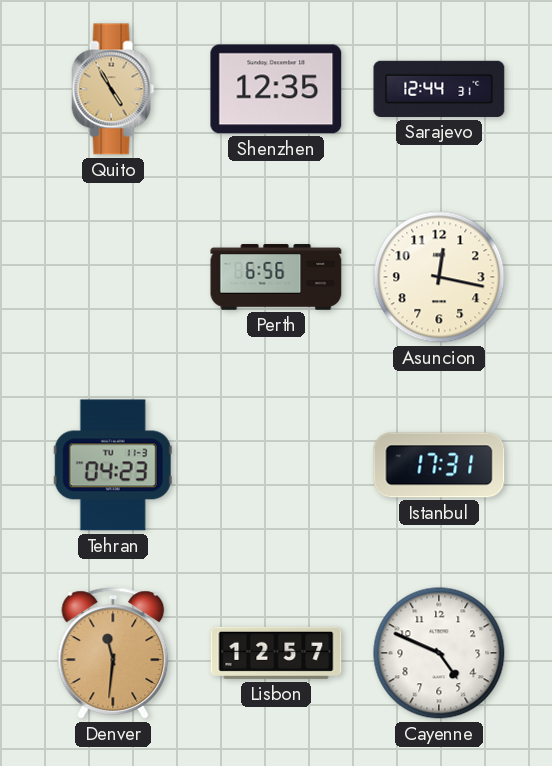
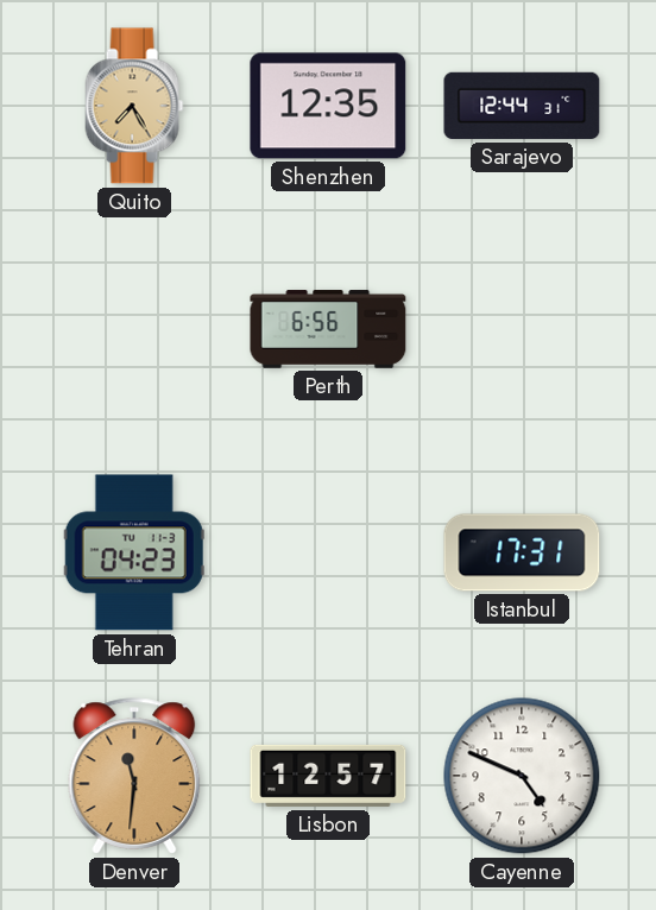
Quito: 4:55 -> 7:25
Asuncion: 12:17 -> none
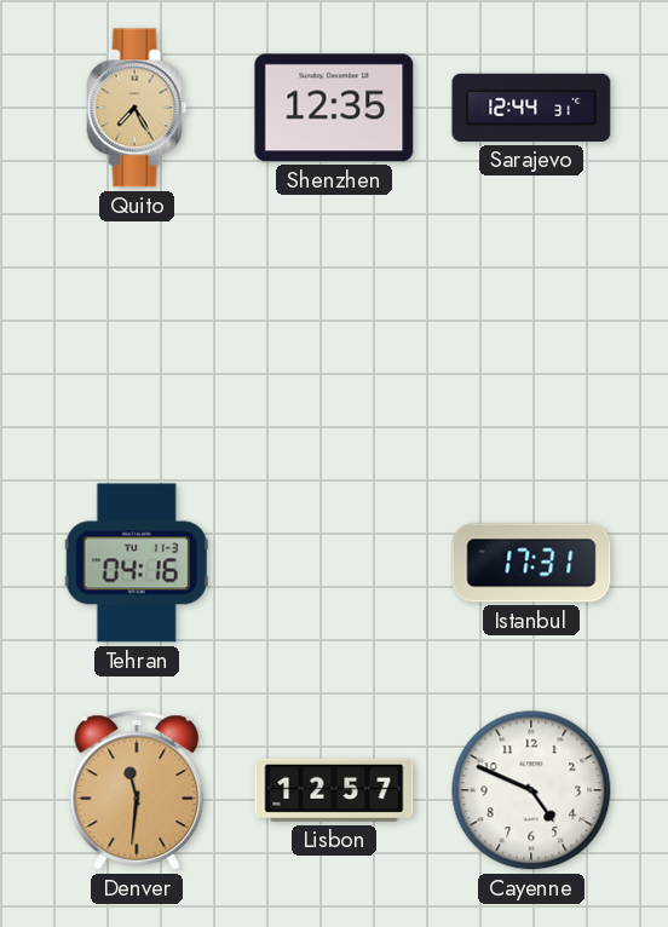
Perth: 6:56 -> none
Tehran: 04:23 -> 04:16
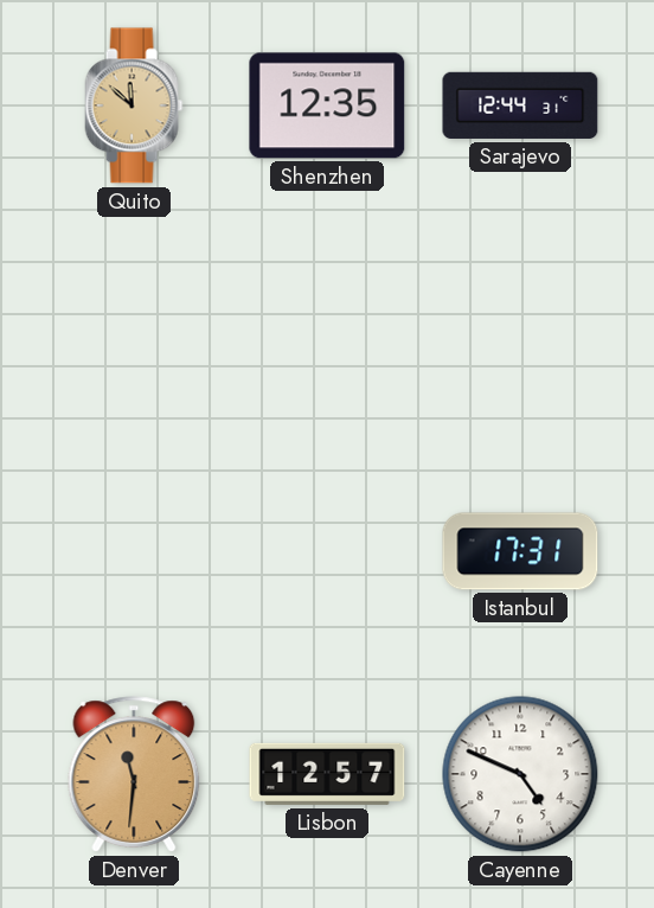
Quito: 7:25 -> 11:52
Tehran: 04:16 -> none
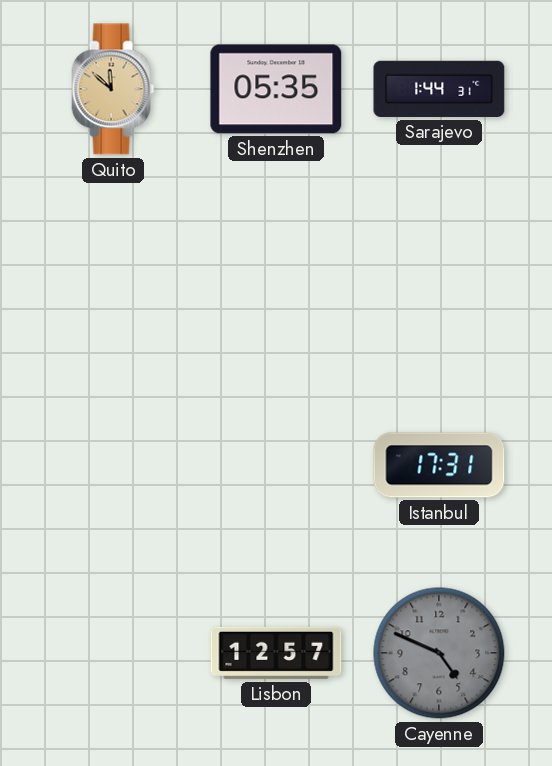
Shenzhen: 12:35 -> 05:35
Sarajevo: 12:44 -> 1:44
Denver: 11:31 -> none
Cayenne dial: white -> grey
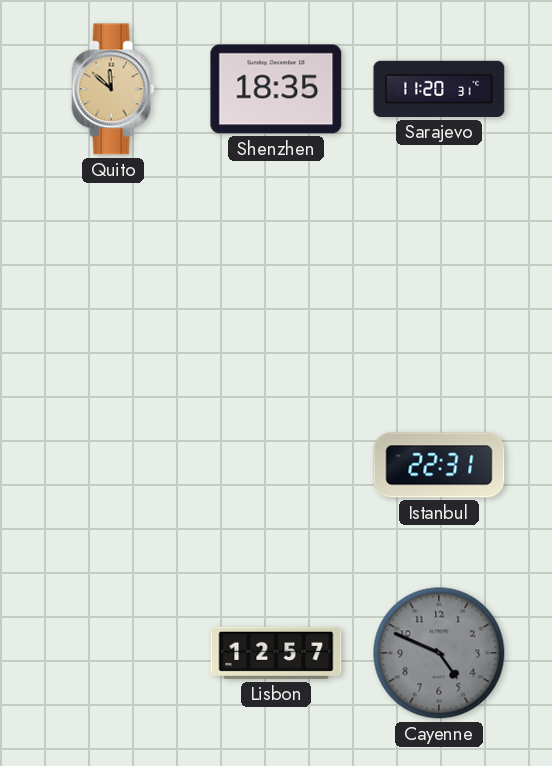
Shenzhen: 05:35 -> 18:35
Sarajevo: 1:44 -> 11:20
Istanbul: 17:31 -> 22:31
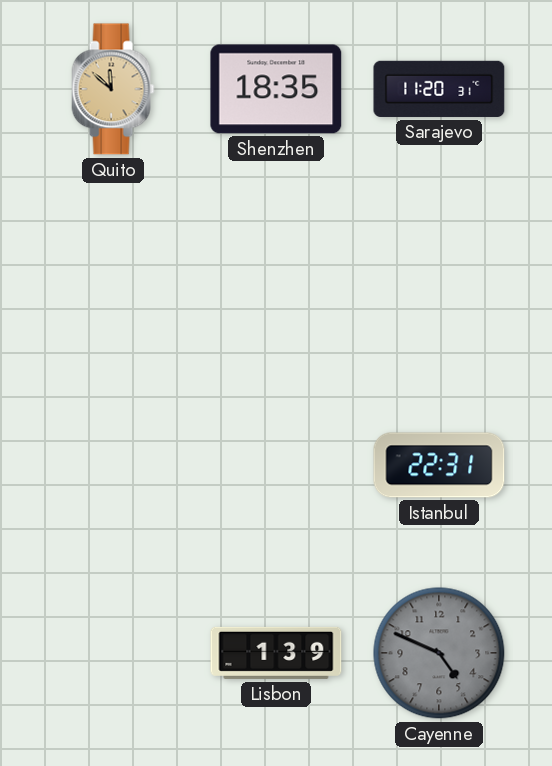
Lisbon: 12:57 -> 1:39
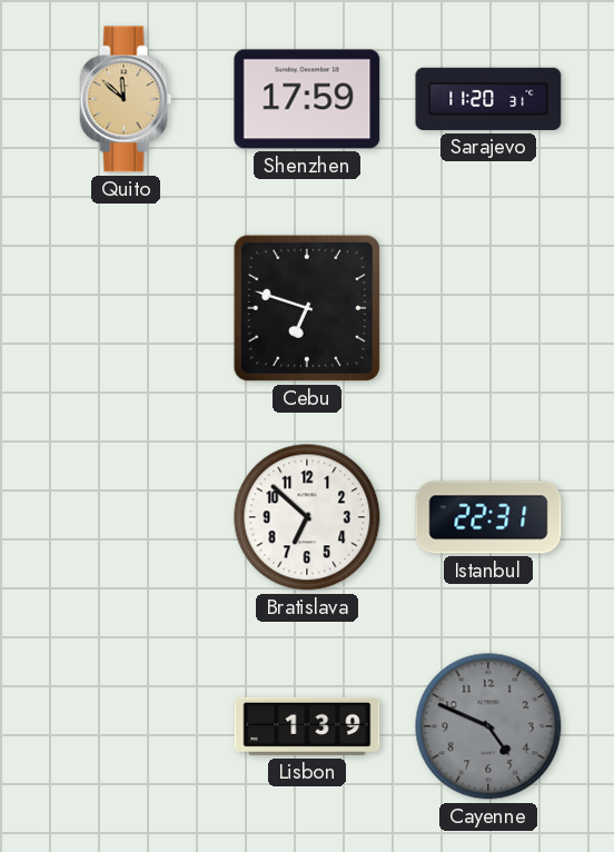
Shenzhen: 18:35 -> 17:59
Cebu: none -> 6:48
Bratislava: none -> 6:52
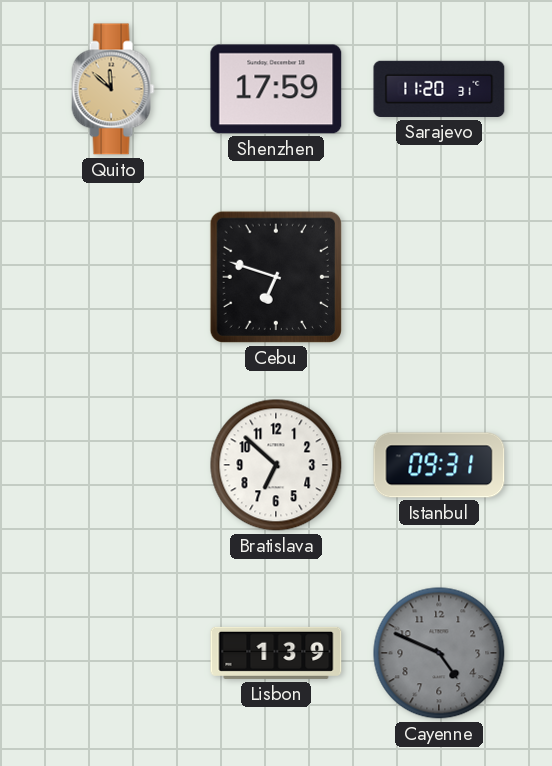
Istanbul: 22:31 -> 09:31
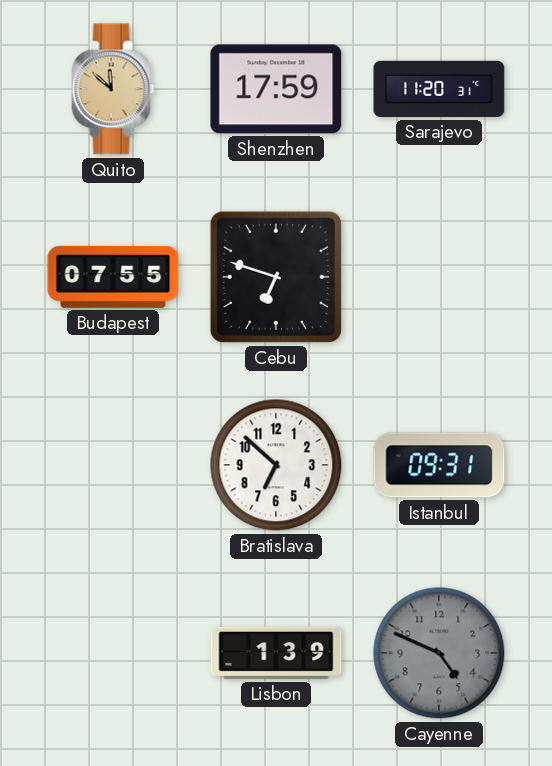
Budapest: none -> 07:55
